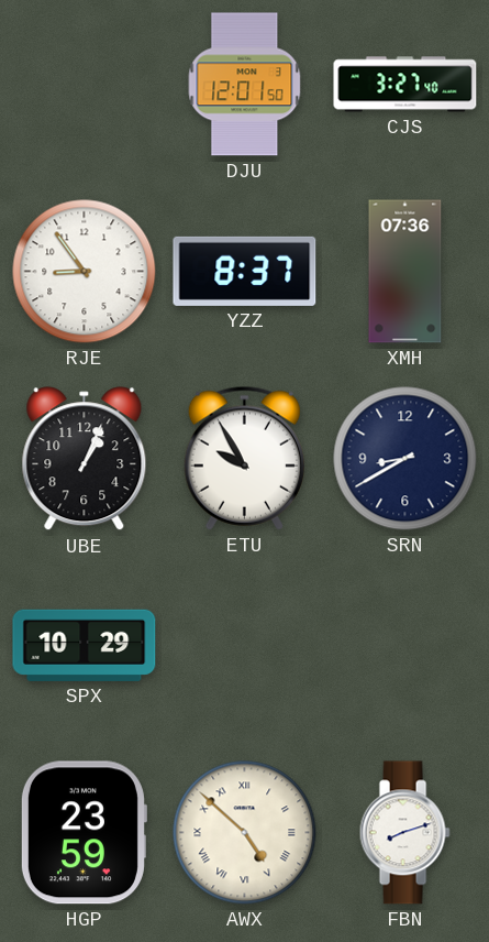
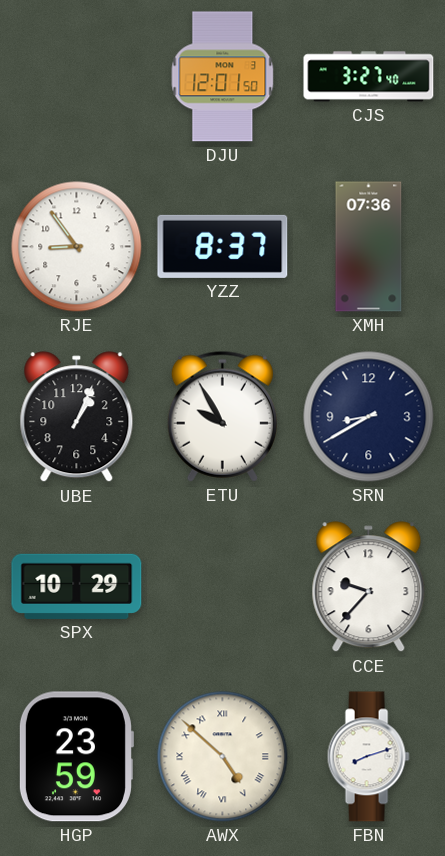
CCE: none -> 9:37
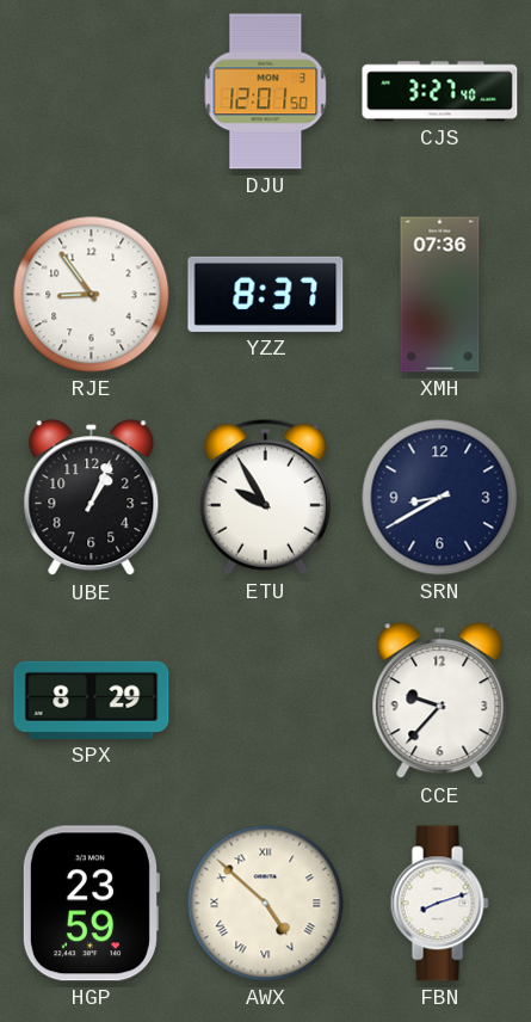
SPX: 10:29 -> 8:29
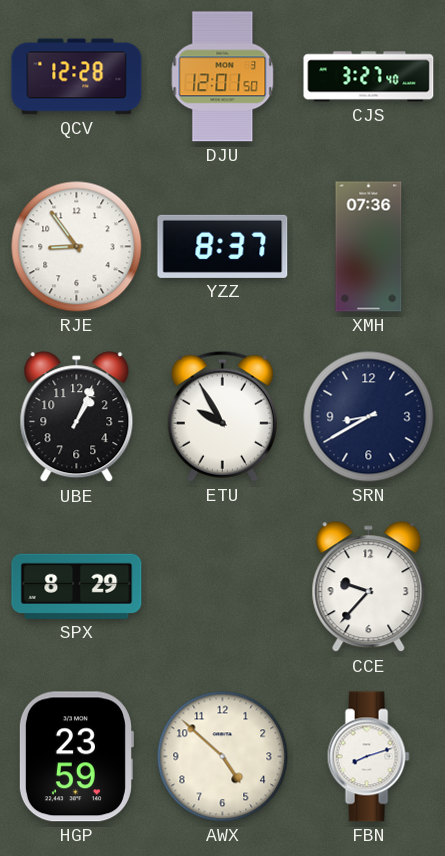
QCV: none -> 12:28
AWX numerals: Roman -> Arabic
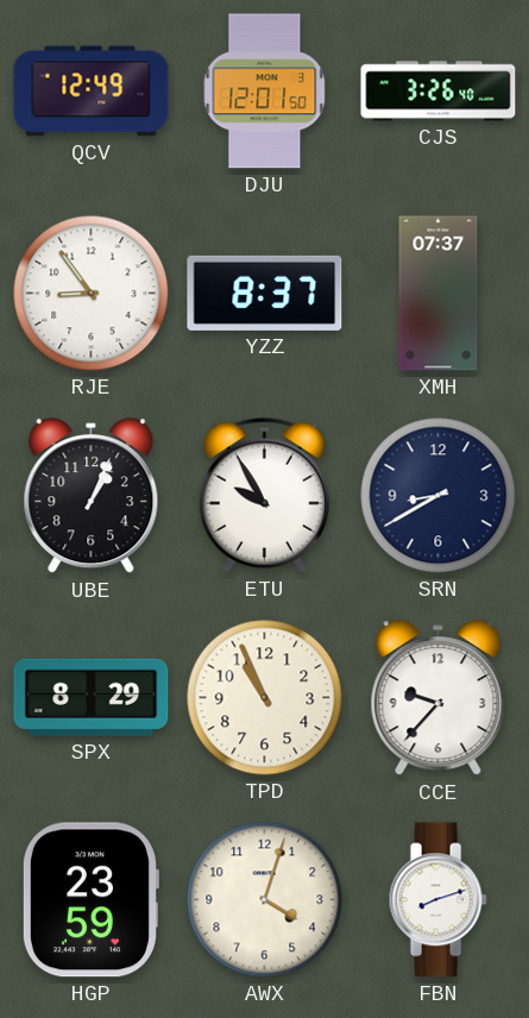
QCV: 12:28 -> 12:49
CJS: 3:27 -> 3:26
XMH: 07:36 -> 07:37
TPD: none -> 10:56
AWX: 4:52 -> 4:03
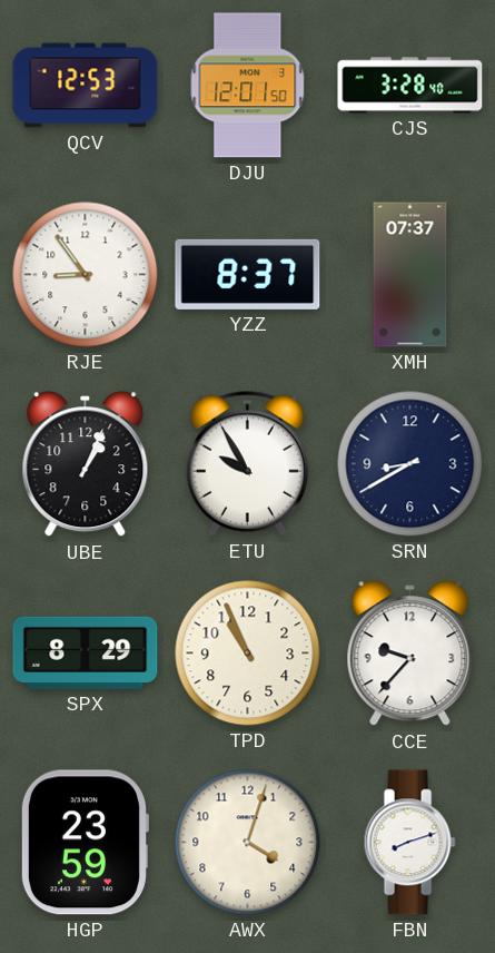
QCV: 12:49 -> 12:53
CJS: 3:26 -> 3:28
